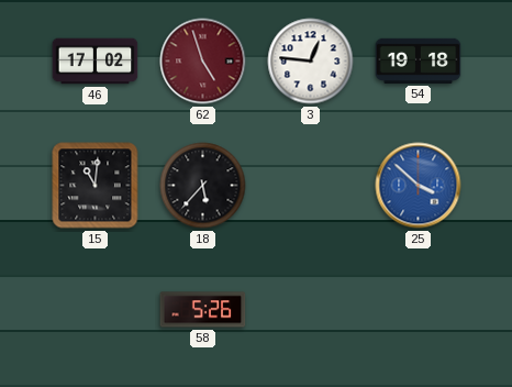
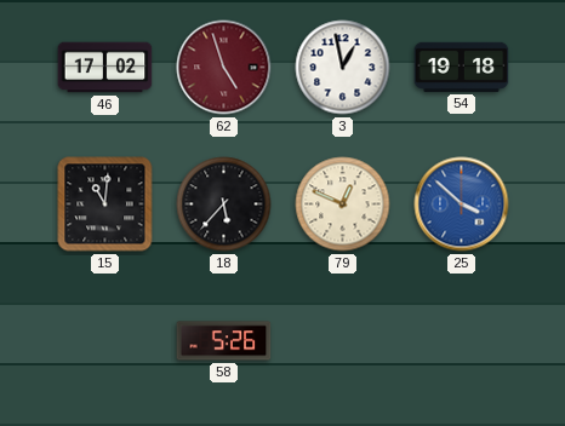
3: 12:46 -> 12:58
79: none -> 12:49
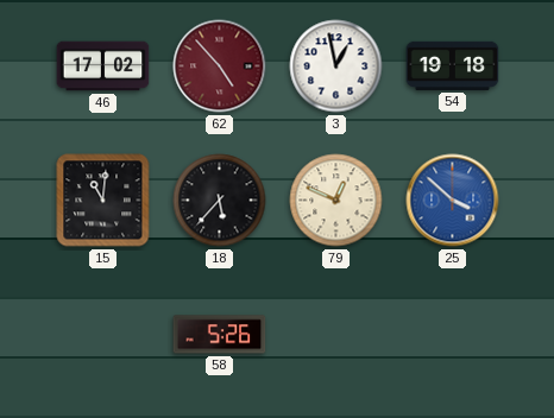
62: 4:57 -> 4:53
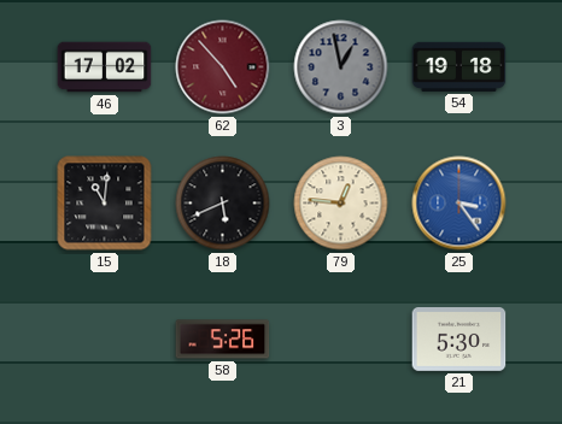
3 dial: white -> grey
18: 5:37 -> 5:41
79: 12:49 -> 12:46
25: 3:52 -> 3:24
21: none -> 5:30
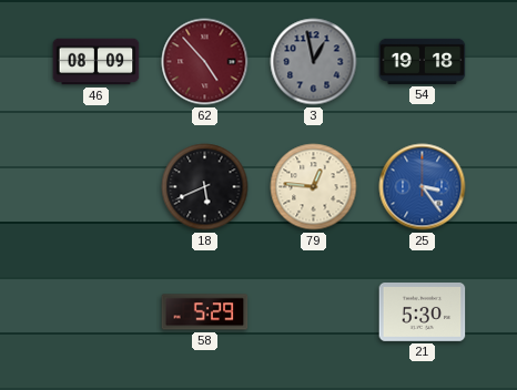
46: 17:02 -> 08:09
15: 11:01 -> none
58: 5:26 -> 5:29
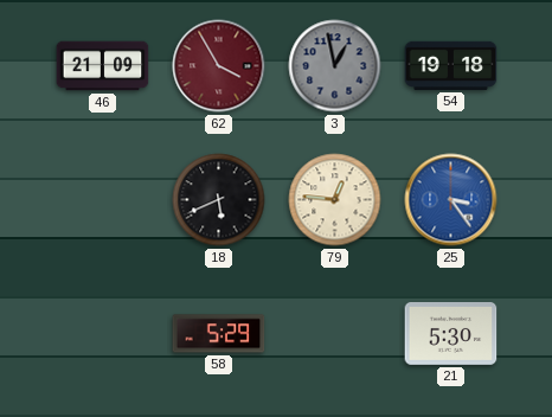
46: 08:09 -> 21:09
62: 4:53 -> 3:55
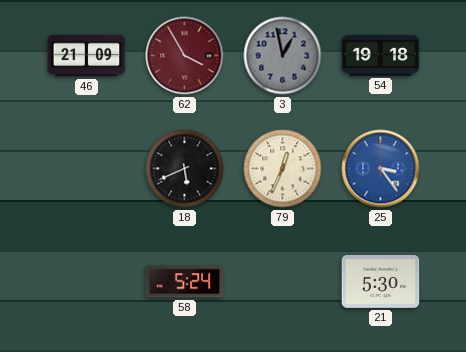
79: 12:46 -> 12:34
58: 5:29 -> 5:24
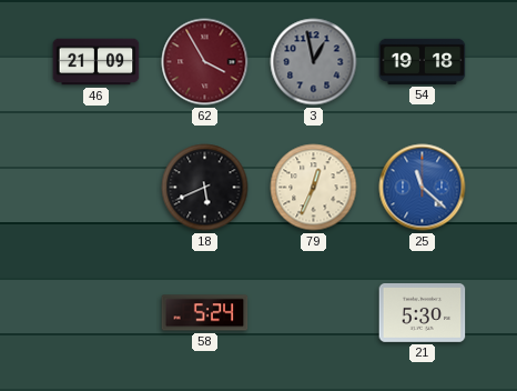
25: 3:24 -> 11:22
